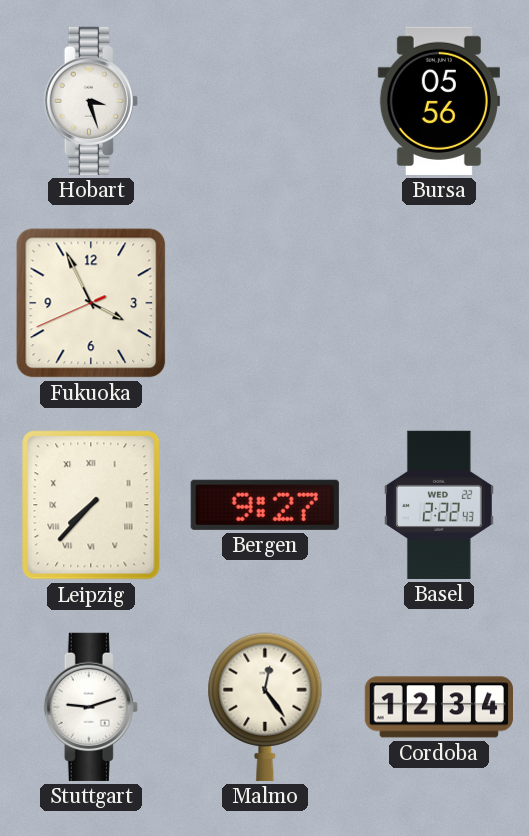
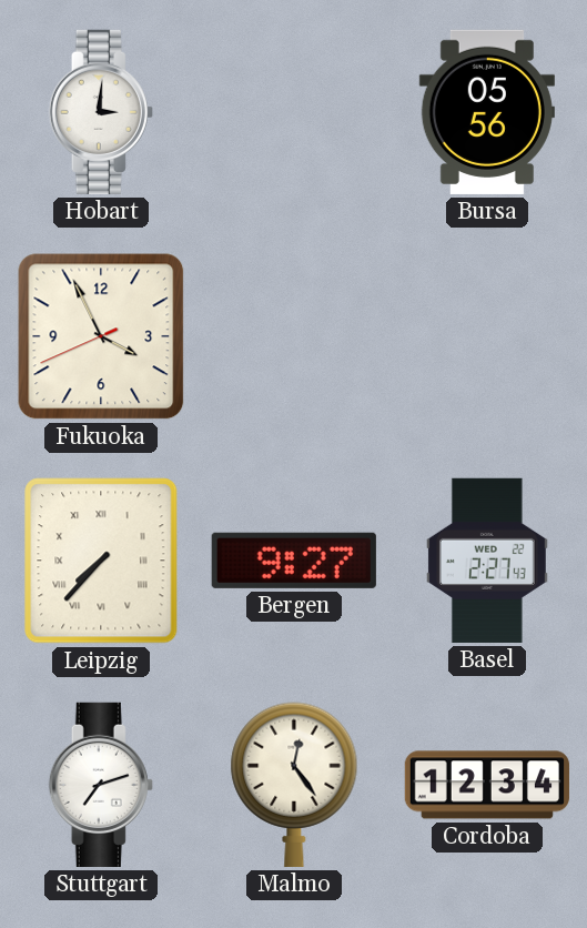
Hobart: 3:27 -> 3:01
Basel: 2:22 -> 2:27
Stuttgart: 9:12 -> 7:12
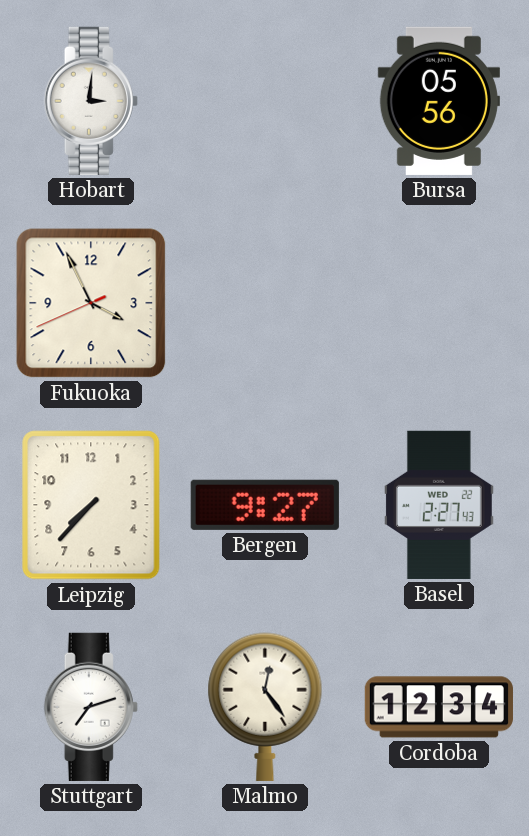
Leipzig numerals: Roman -> Arabic
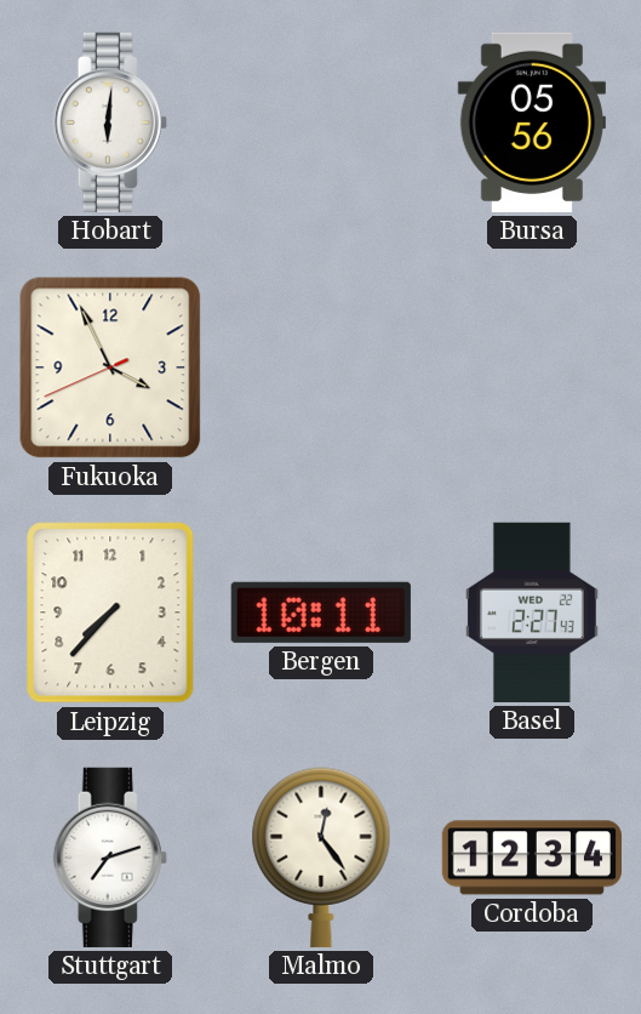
Hobart: 3:01 -> 6:01
Bergen: 9:27 -> 10:11
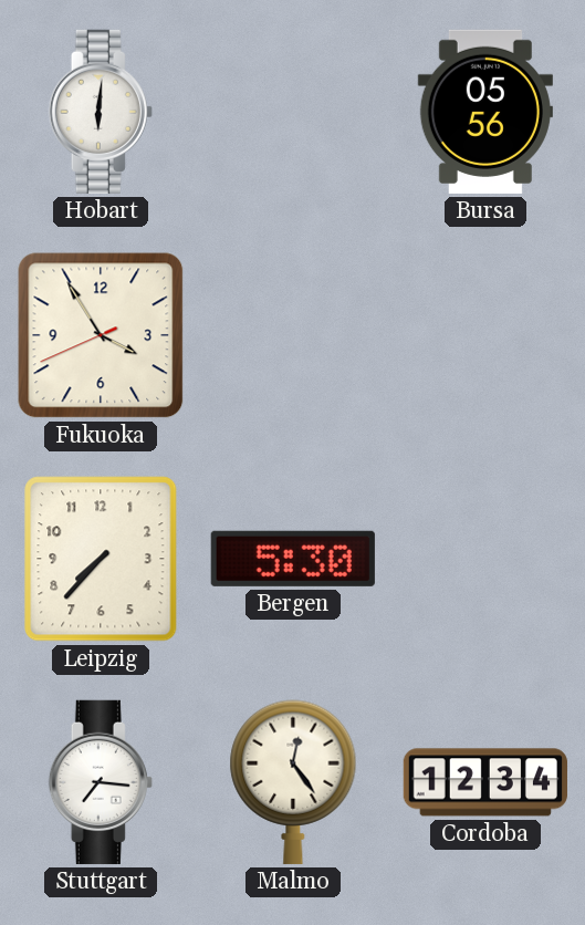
Fukuoka: 3:55 -> 3:54
Bergen: 10:11 -> 5:30
Basel: 2:27 -> none
Stuttgart: 7:12 -> 7:16
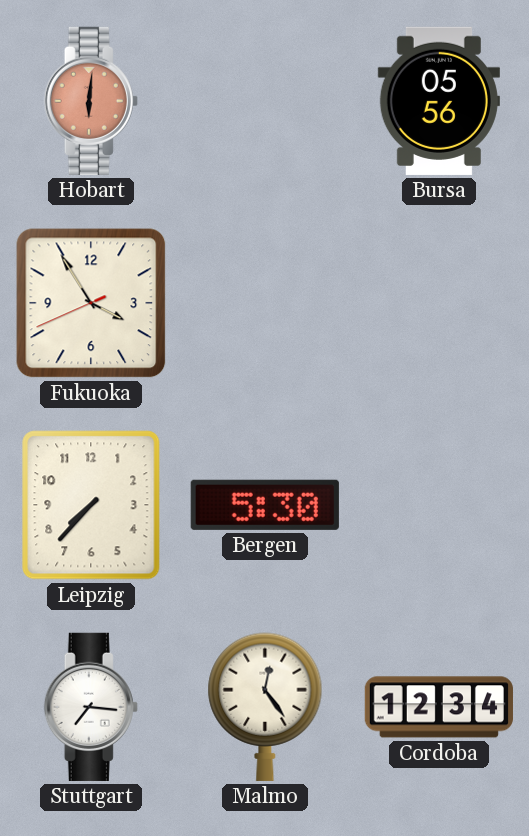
Hobart dial: white -> salmon
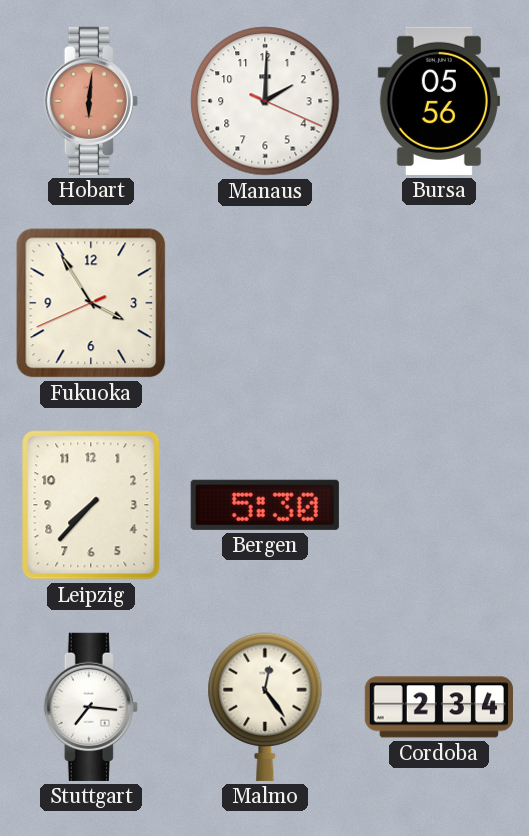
Manaus: none -> 2:00
Cordoba: 12:34 -> 2:34
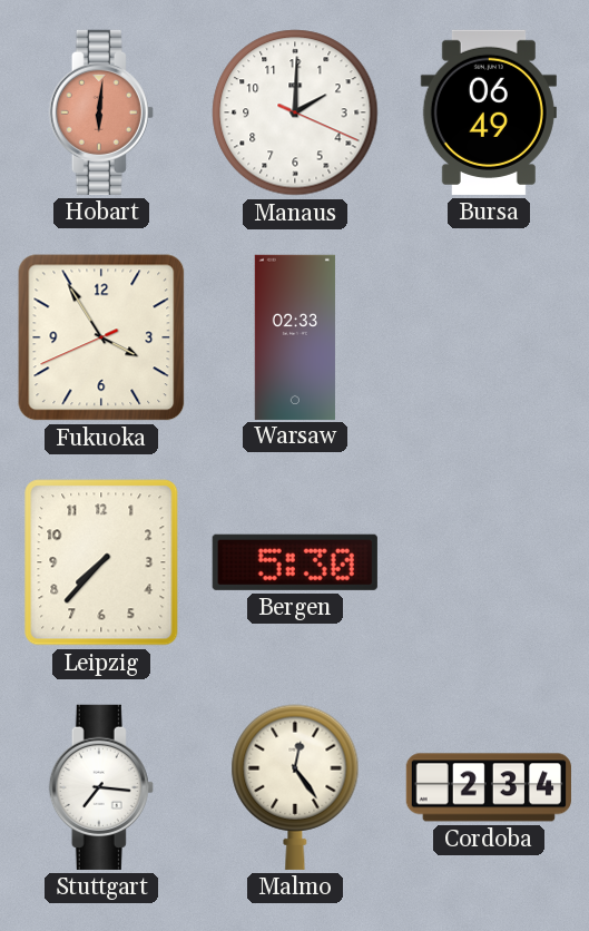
Bursa: 05:56 -> 06:49
Warsaw: none -> 02:33
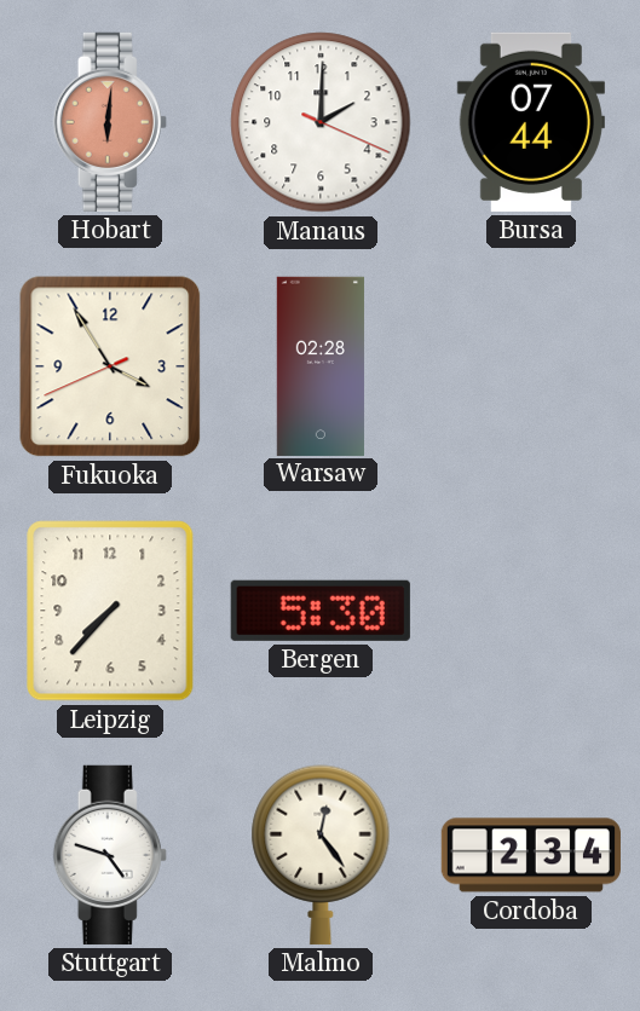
Bursa: 06:49 -> 07:44
Warsaw: 02:33 -> 02:28
Stuttgart: 7:16 -> 4:48
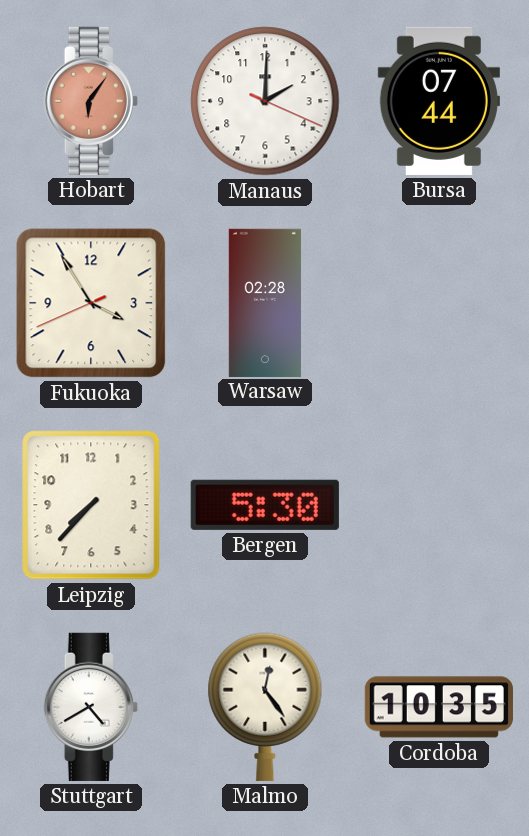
Hobart: 6:01 -> 6:06
Stuttgart: 4:48 -> 4:40
Cordoba: 2:34 -> 10:35
